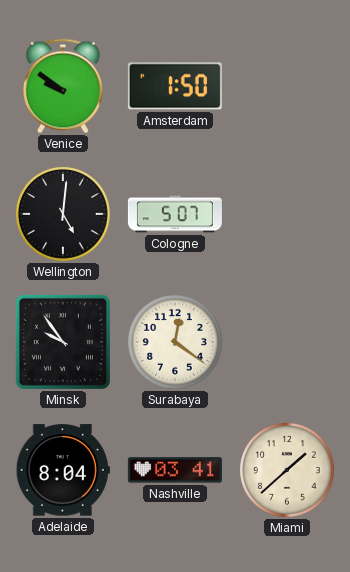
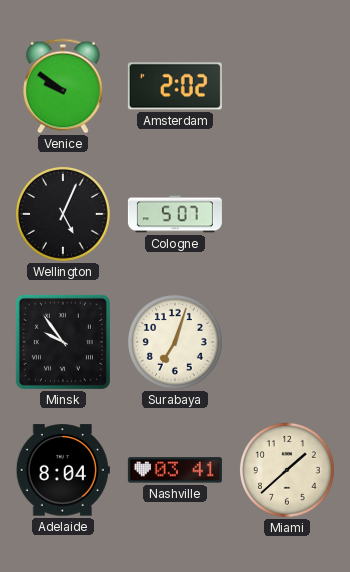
Amsterdam: 1:50 -> 2:02
Wellington: 5:01 -> 5:04
Surabaya: 12:21 -> 7:03
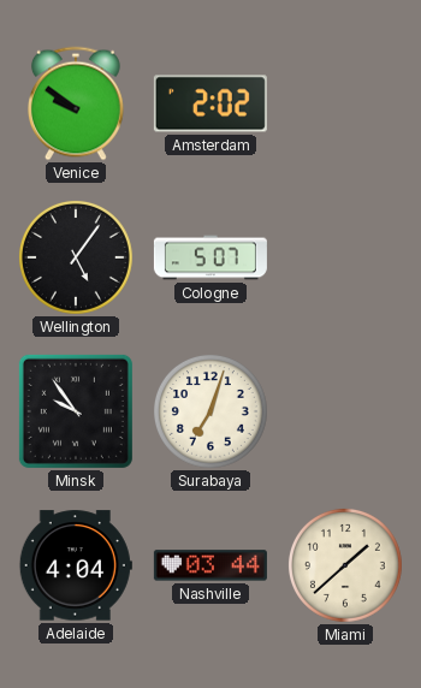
Wellington: 5:04 -> 5:06
Adelaide: 8:04 -> 4:04
Nashville: 03:41 -> 03:44
